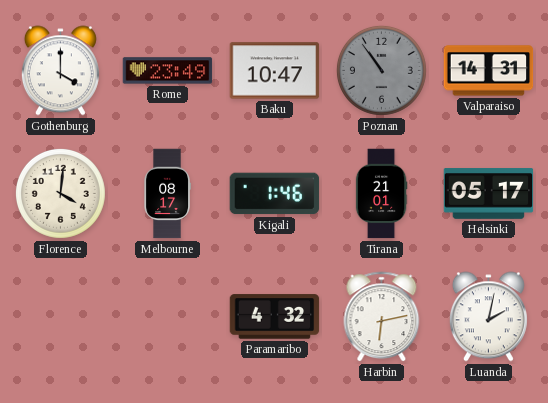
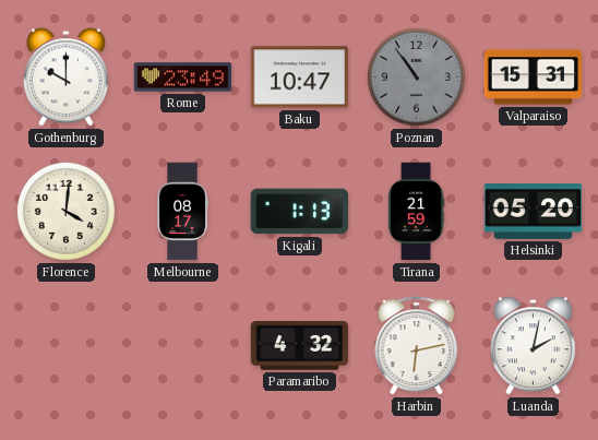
Gothenburg: 4:00 -> 10:00
Valparaiso: 14:31 -> 15:31
Kigali: 1:46 -> 1:13
Tirana: 21:01 -> 21:59
Helsinki: 05:17 -> 05:20
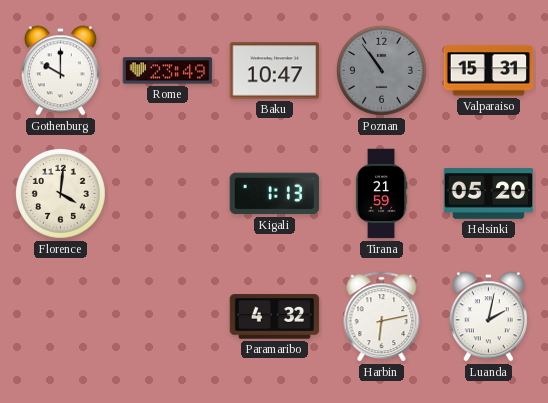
Melbourne: 08:17 -> none
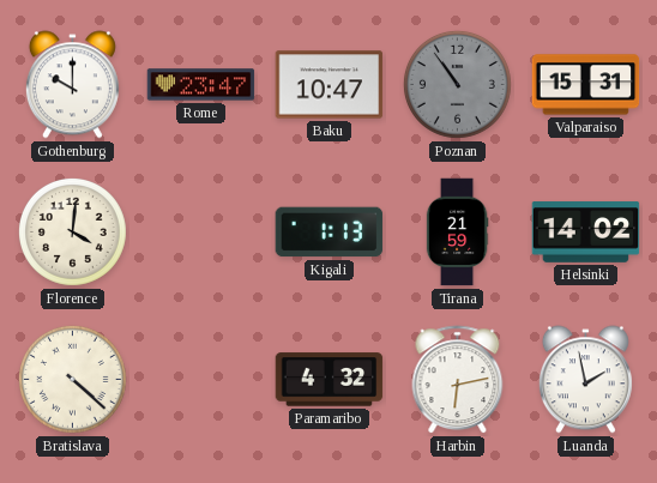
Rome: 23:49 -> 23:47
Helsinki: 05:20 -> 14:02
Bratislava: none -> 4:22
Luanda: 2:02 -> 1:58
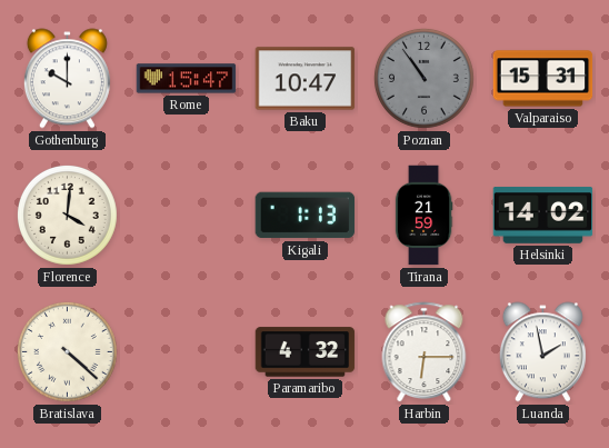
Rome: 23:47 -> 15:47
Harbin: 6:13 -> 6:15
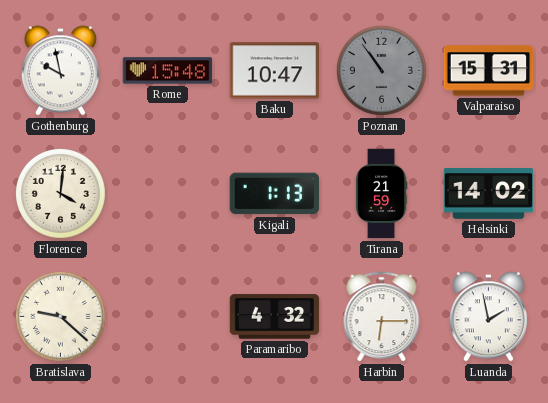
Gothenburg: 10:00 -> 9:58
Rome: 15:47 -> 15:48
Bratislava: 4:22 -> 9:22
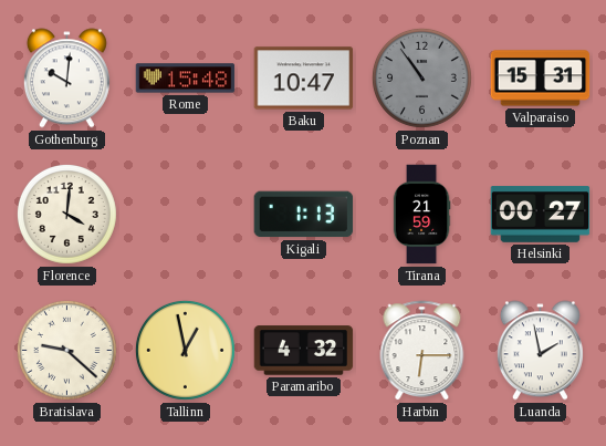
Gothenburg: 9:58 -> 10:01
Helsinki: 14:02 -> 00:27
Tallinn: none -> 12:58
